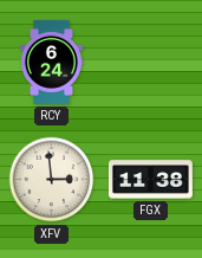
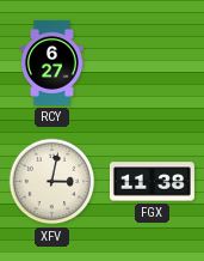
RCY: 6:24 -> 6:27
XFV: 2:59 -> 3:02
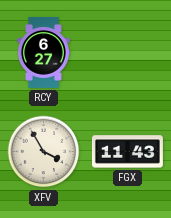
XFV: 3:02 -> 3:55
FGX: 11:38 -> 11:43
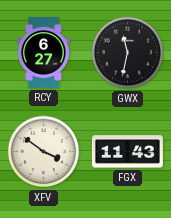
GWX: none -> 11:32
XFV: 3:55 -> 3:51
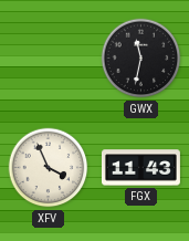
RCY: 6:27 -> none
XFV: 3:51 -> 3:56
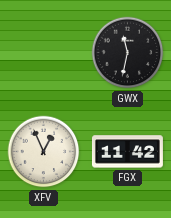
XFV: 3:56 -> 12:56
FGX: 11:43 -> 11:42
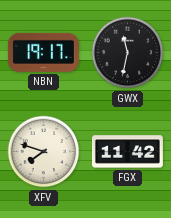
NBN: none -> 19:17
XFV: 12:56 -> 7:48
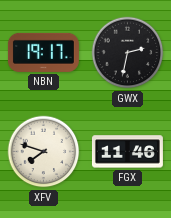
GWX: 11:32 -> 2:32
FGX: 11:42 -> 11:46
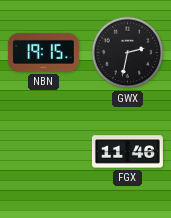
NBN: 19:17 -> 19:15
XFV: 7:48 -> none
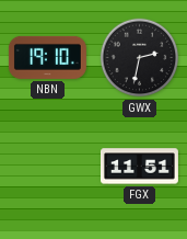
NBN: 19:15 -> 19:10
FGX: 11:46 -> 11:51
